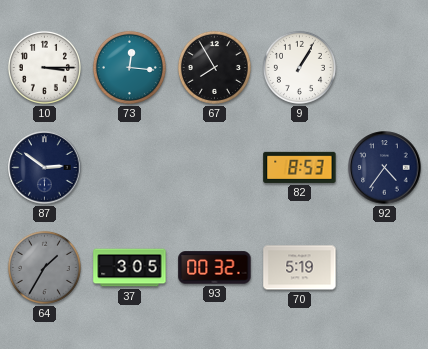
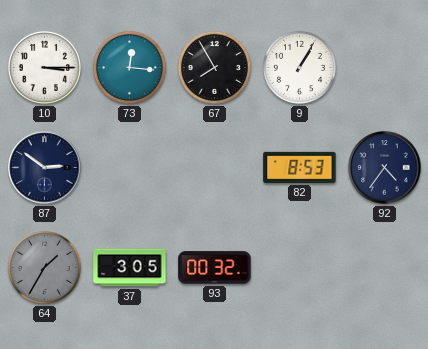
70: 5:19 -> none
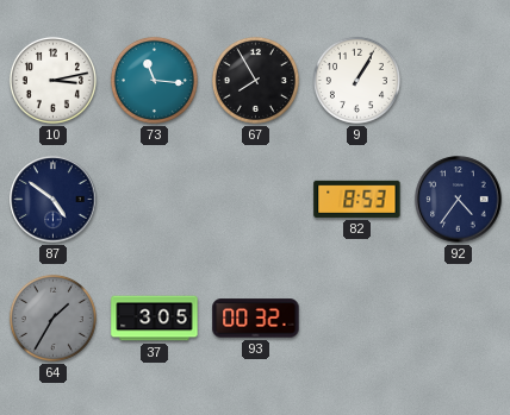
10: 3:15 -> 3:13
73: 12:16 -> 11:16
87: 2:51 -> 4:51
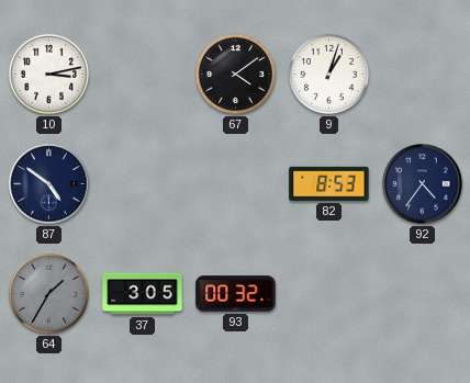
73: 11:16 -> none
67: 7:55 -> 4:09
9: 1:05 -> 1:03
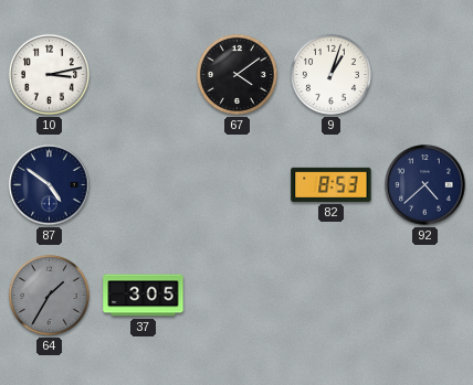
92: 4:36 -> 4:38
93: 00:32 -> none
